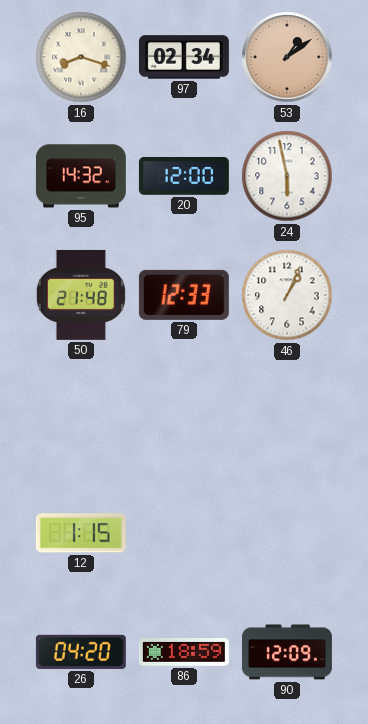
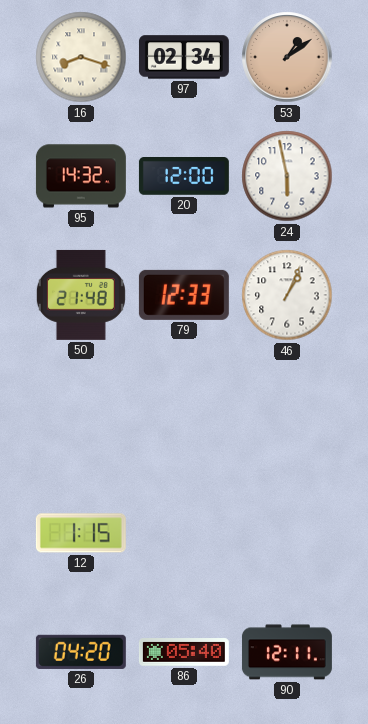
86: 18:59 -> 05:40
90: 12:09 -> 12:11
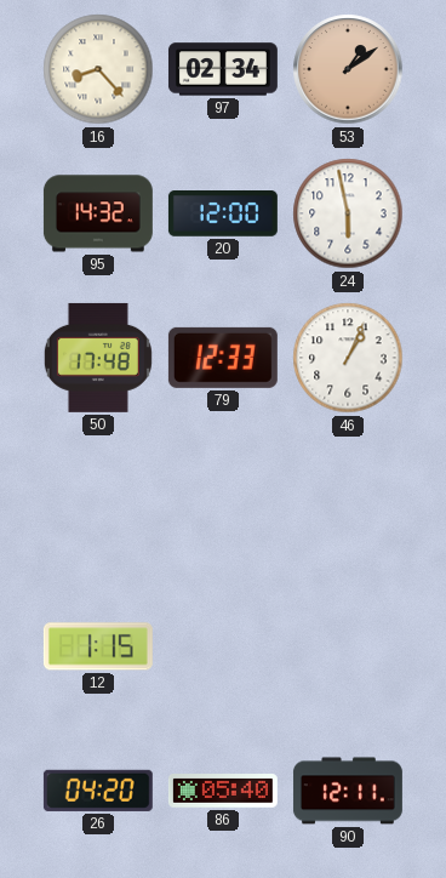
16: 8:18 -> 8:23
50: 21:48 -> 17:48
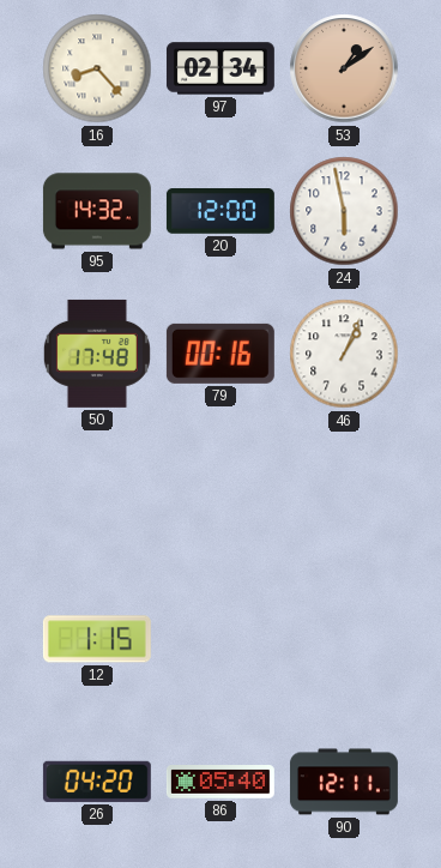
79: 12:33 -> 00:16
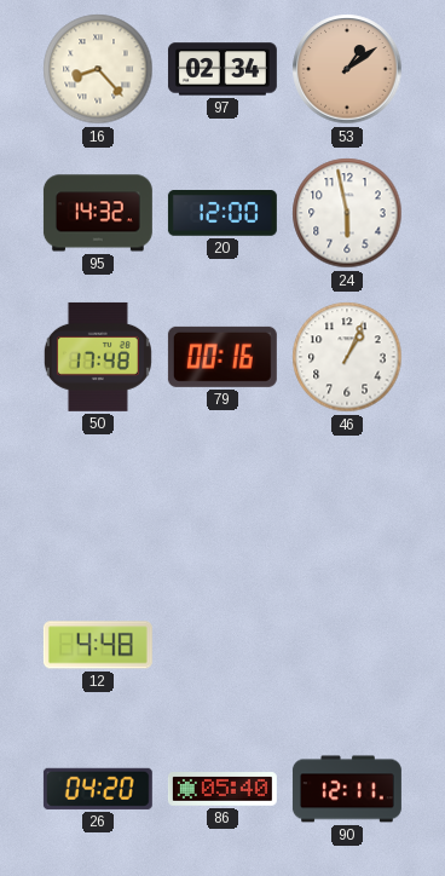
12: 1:15 -> 4:48
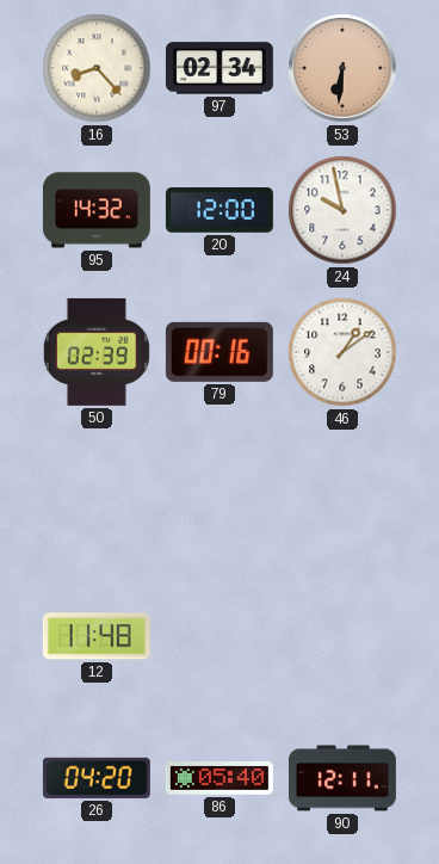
53: 1:09 -> 6:31
24: 5:58 -> 9:58
50: 17:48 -> 02:39
46: 1:04 -> 1:09
12: 4:48 -> 11:48
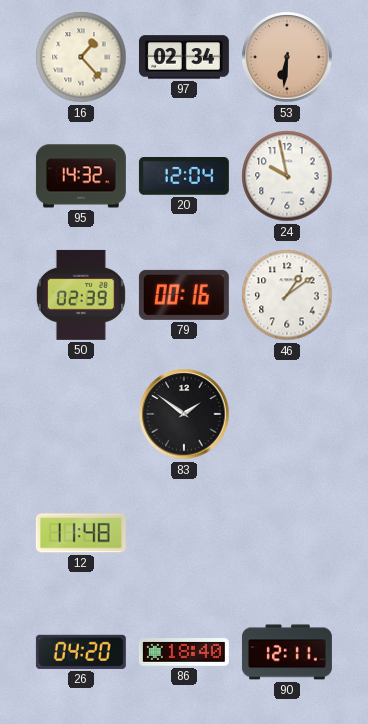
16: 8:23 -> 1:23
20: 12:00 -> 12:04
83: none -> 1:51
86: 05:40 -> 18:40
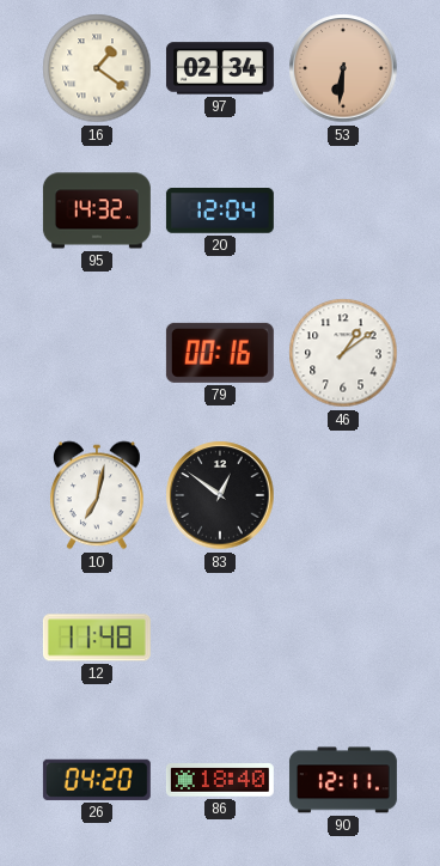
16: 1:23 -> 1:21
24: 9:58 -> none
50: 02:39 -> none
10: none -> 7:02
83: 1:51 -> 12:51
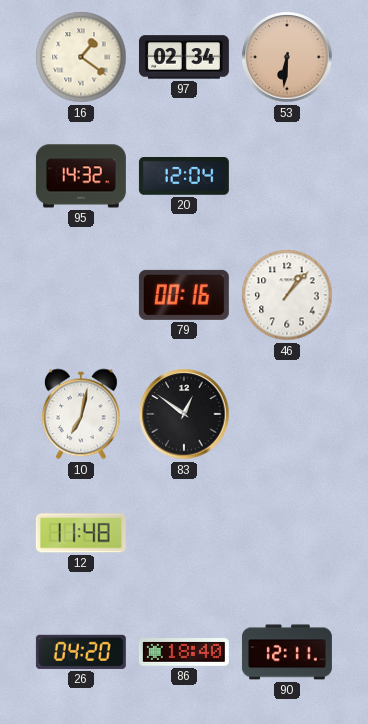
46: 1:09 -> 1:07
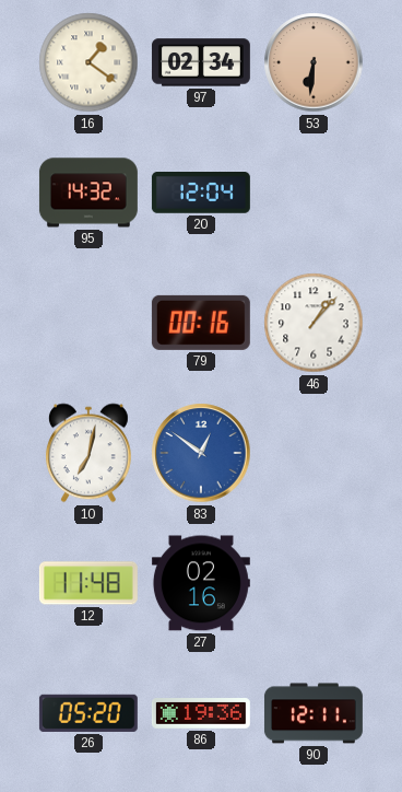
83 dial: black -> blue
27: none -> 02:16
26: 04:20 -> 05:20
86: 18:40 -> 19:36
